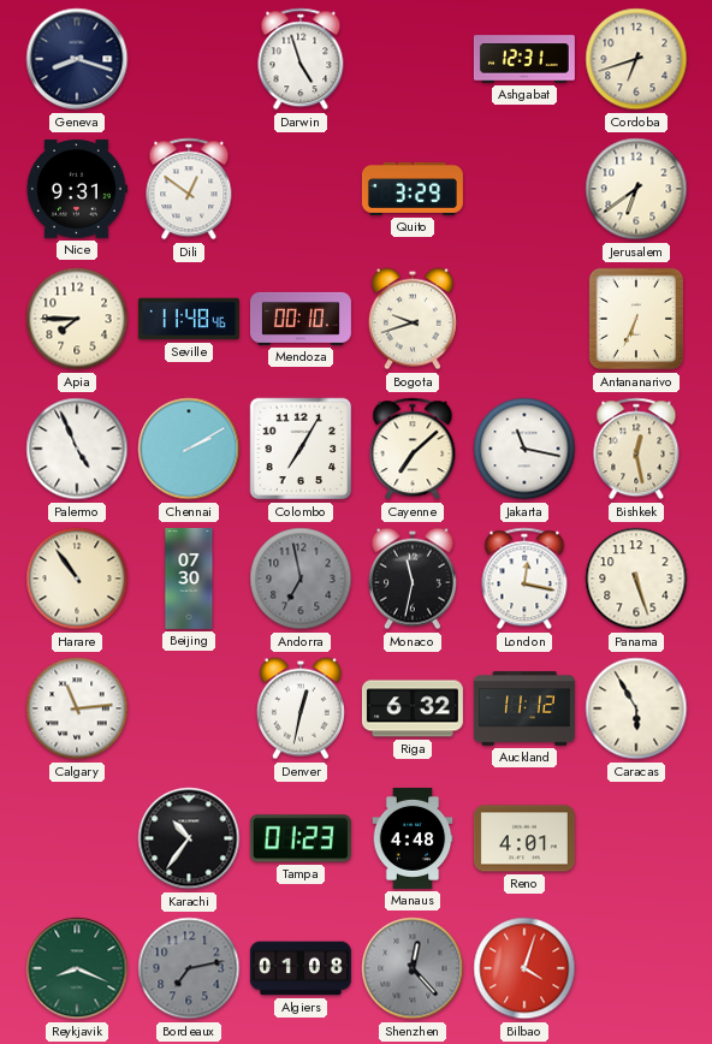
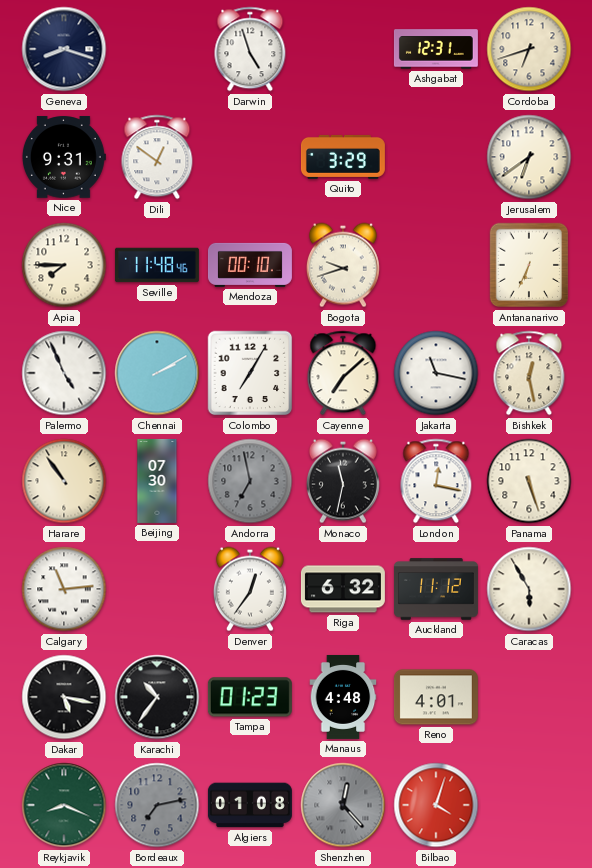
Denver: 12:32 -> 12:36
Dakar: none -> 5:17
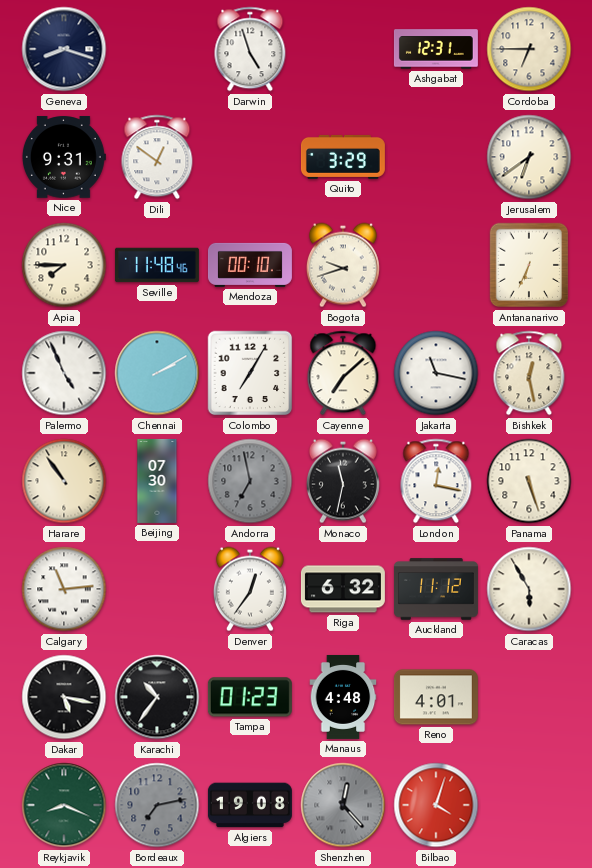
Cordoba: 6:42 -> 6:45
Algiers: 01:08 -> 19:08
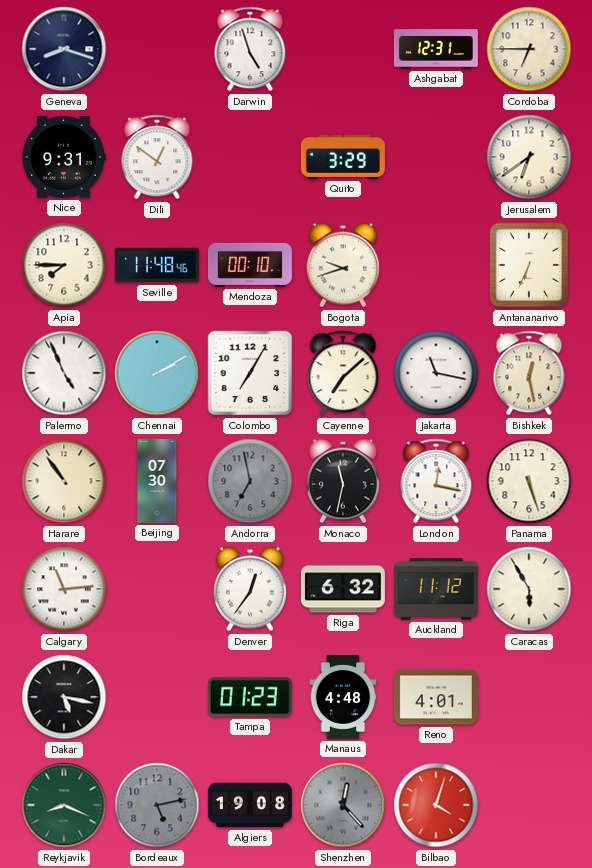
Karachi: 10:36 -> none
Bordeaux: 7:13 -> 5:13
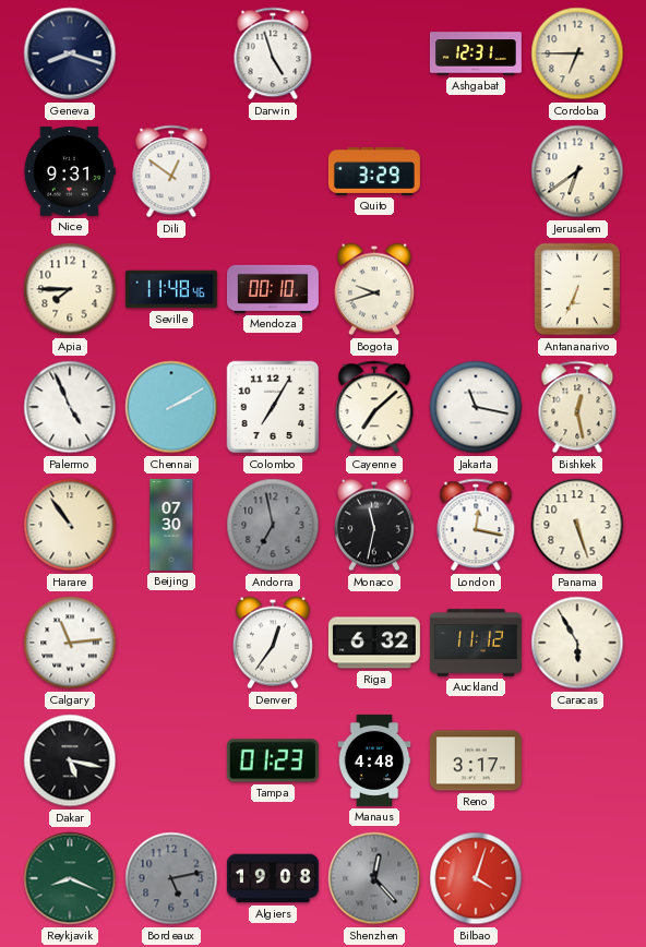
Reno: 4:01 -> 3:17
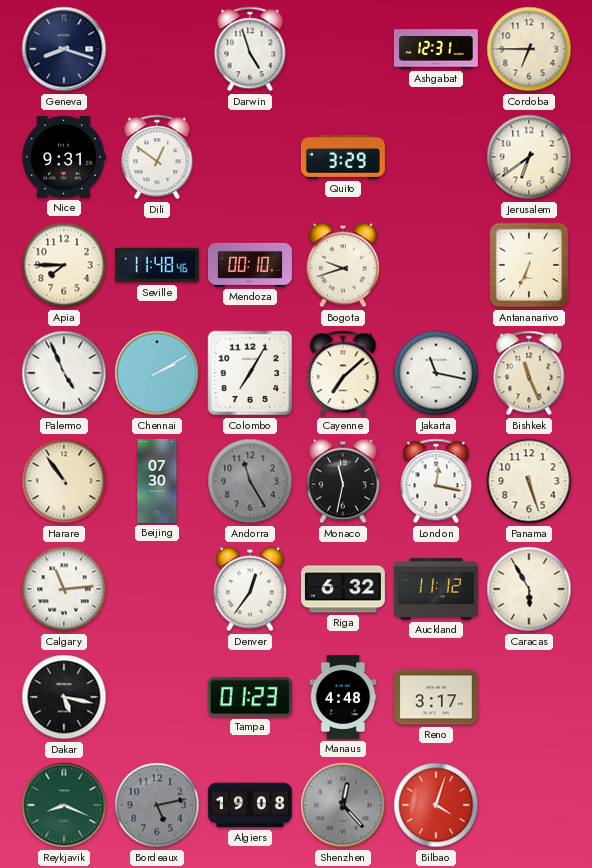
Bishkek: 12:28 -> 11:26
Andorra: 6:58 -> 11:25
